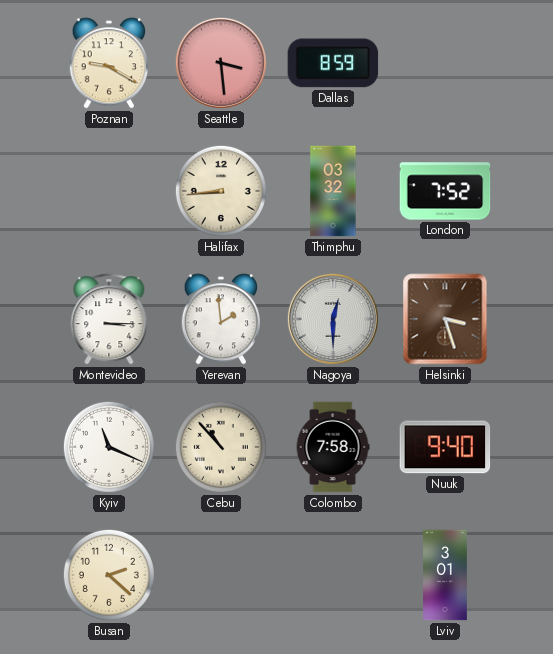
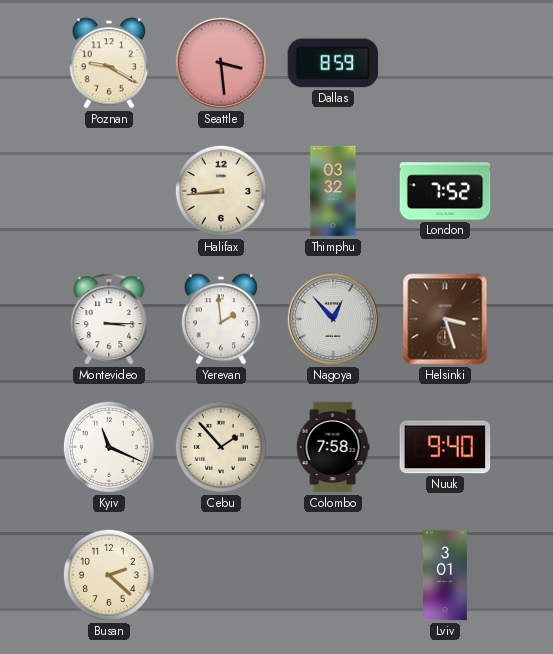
Nagoya: 12:30 -> 12:53
Cebu: 10:53 -> 1:53
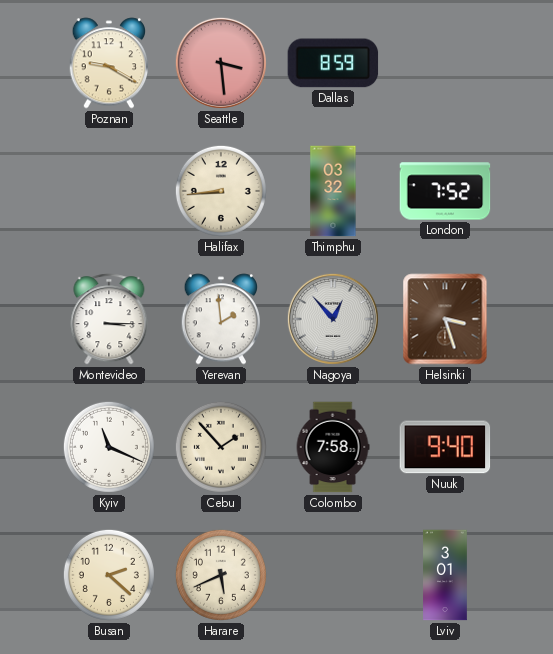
Harare: none -> 5:41
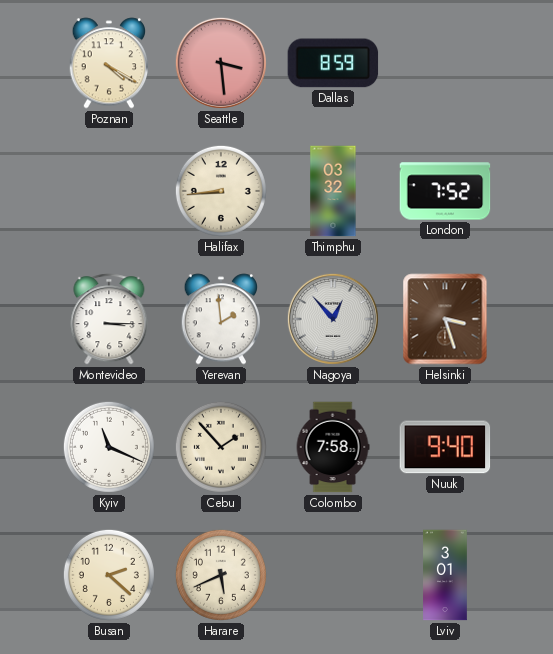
Poznan: 9:20 -> 4:20
